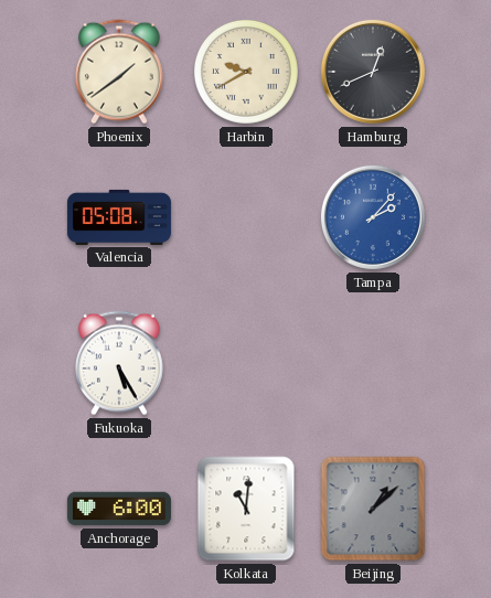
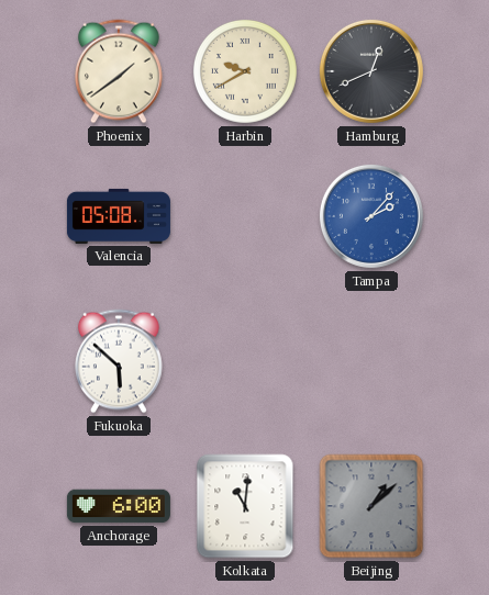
Fukuoka: 5:25 -> 5:52
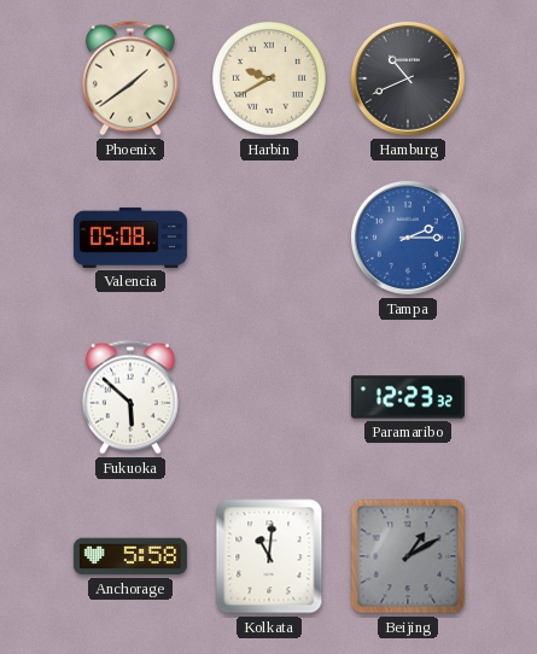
Hamburg: 12:41 -> 10:41
Tampa: 2:07 -> 2:15
Paramaribo: none -> 12:23
Anchorage: 6:00 -> 5:58
Beijing: 1:08 -> 1:10
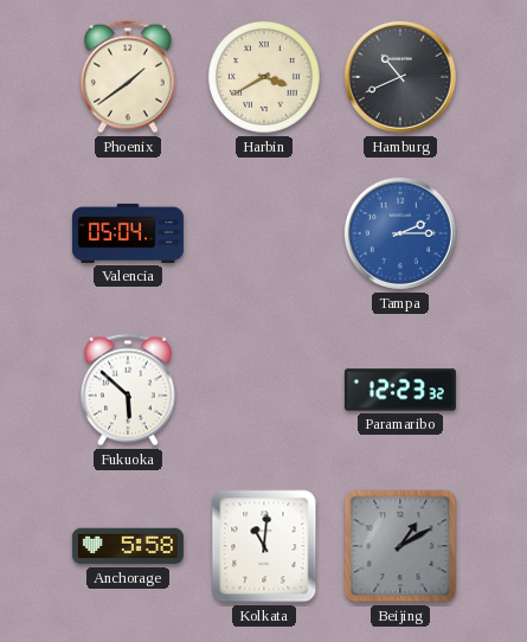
Harbin: 9:40 -> 3:40
Valencia: 05:08 -> 05:04
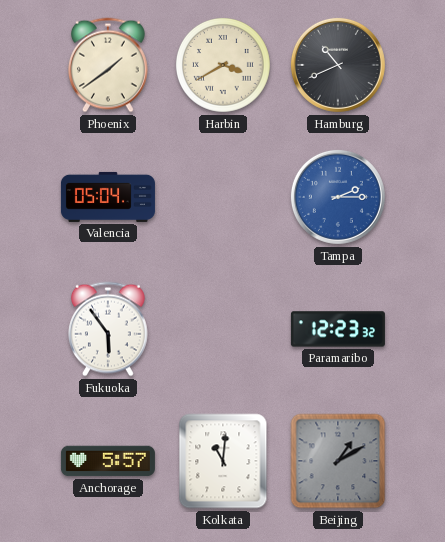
Fukuoka: 5:52 -> 5:54
Anchorage: 5:58 -> 5:57
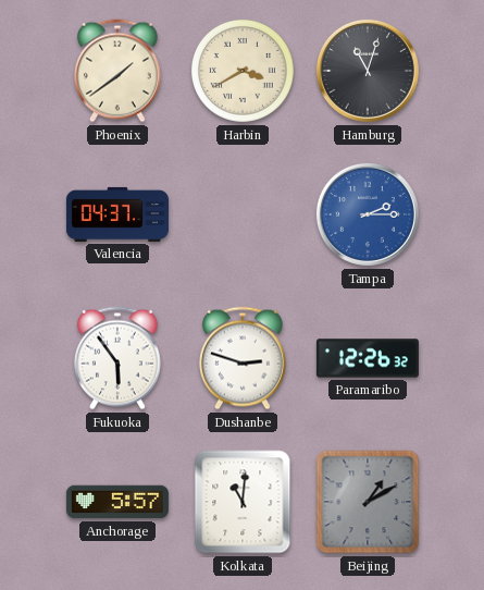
Hamburg: 10:41 -> 11:03
Valencia: 05:04 -> 04:37
Dushanbe: none -> 2:48
Paramaribo: 12:23 -> 12:26
